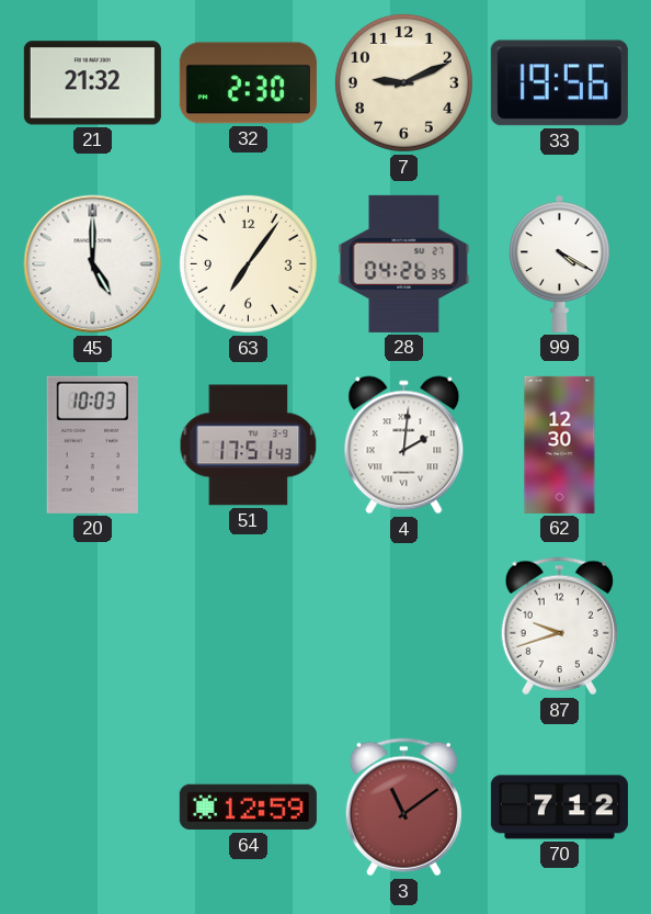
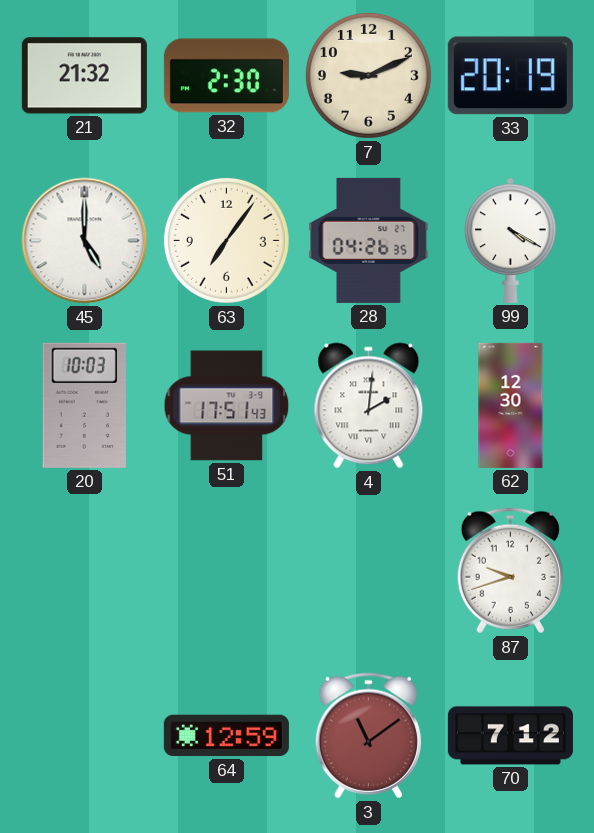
33: 19:56 -> 20:19
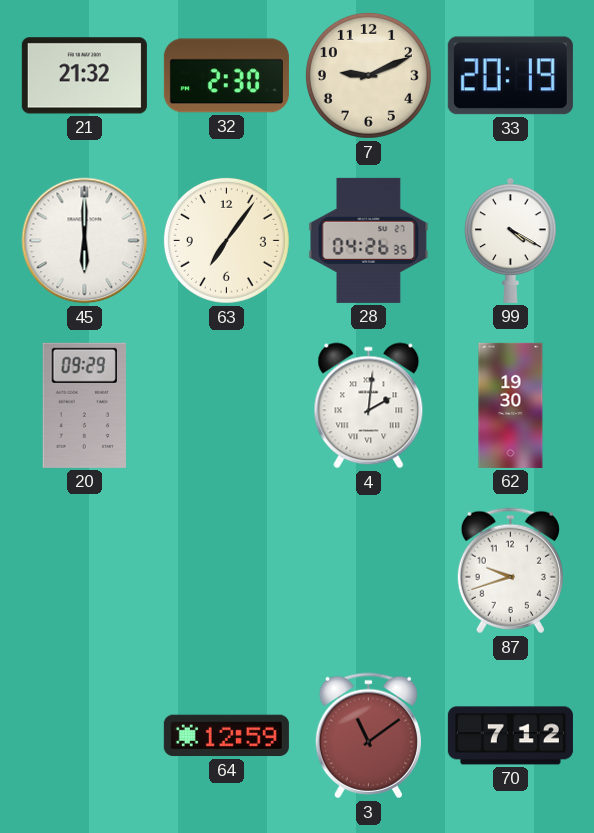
45: 5:00 -> 6:00
20: 10:03 -> 09:29
51: 17:51 -> none
62: 12:30 -> 19:30
